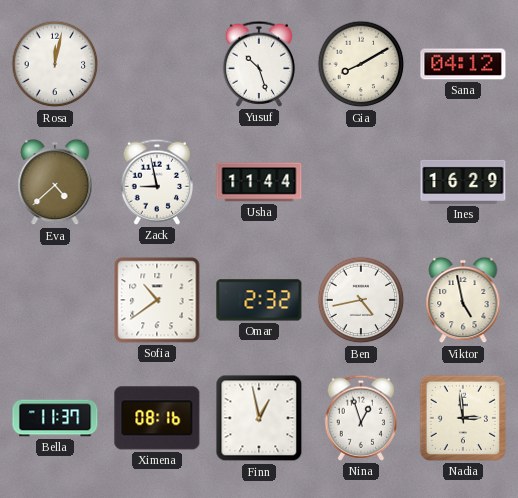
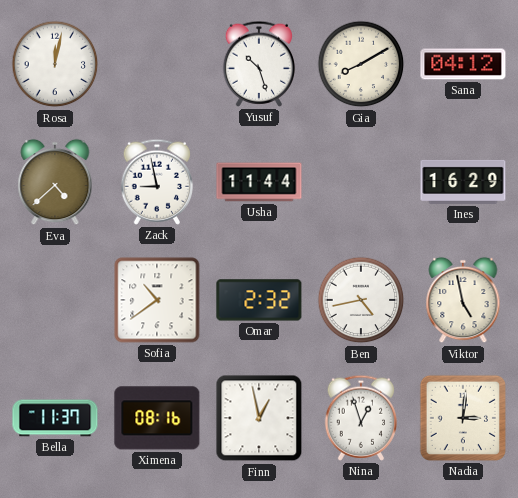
Nadia: 2:59 -> 3:01
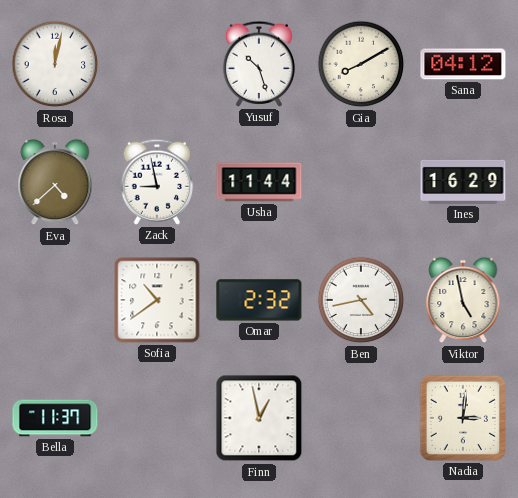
Ximena: 08:16 -> none
Nina: 12:57 -> none
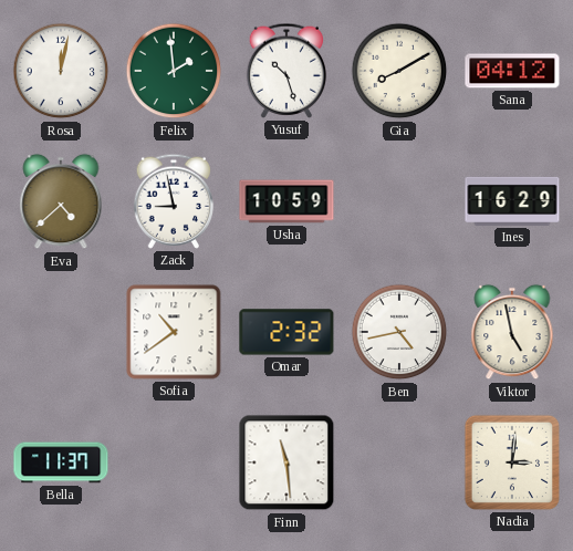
Felix: none -> 1:59
Usha: 11:44 -> 10:59
Finn: 12:58 -> 11:29
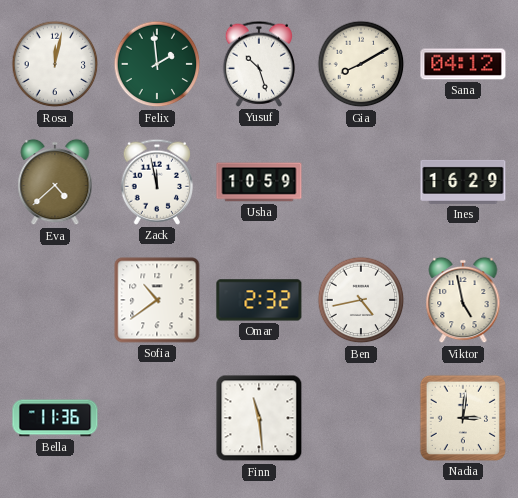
Zack: 8:58 -> 11:58
Bella: 11:37 -> 11:36
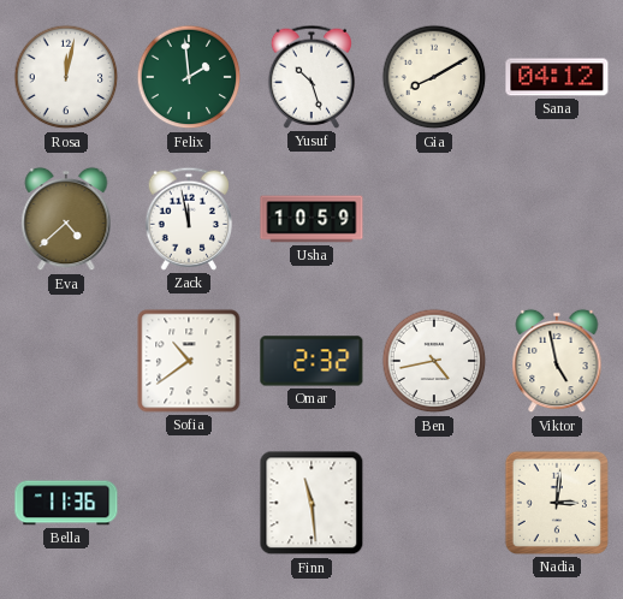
Ines: 16:29 -> none
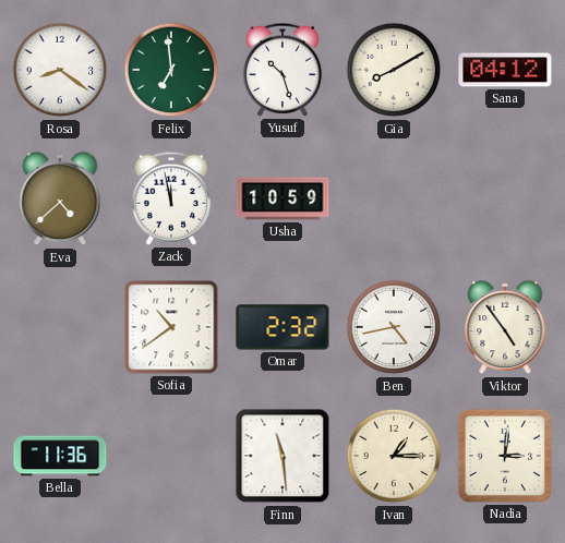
Rosa: 12:02 -> 8:21
Felix: 1:59 -> 6:59
Viktor: 4:58 -> 4:54
Ivan: none -> 1:15
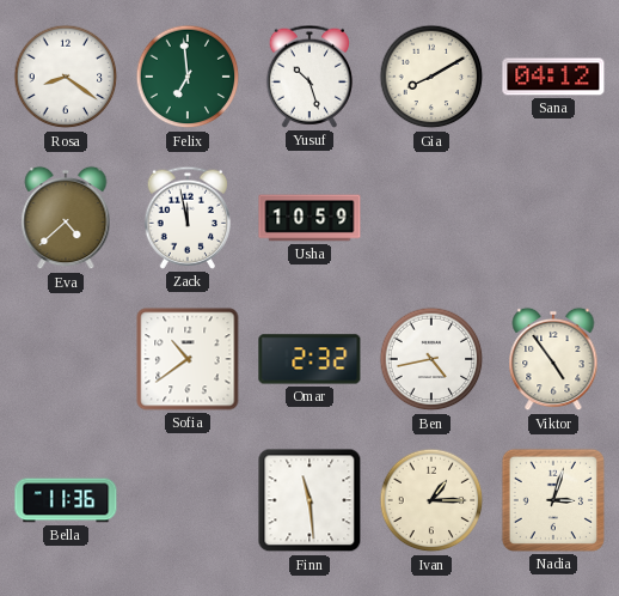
Nadia: 3:01 -> 3:03
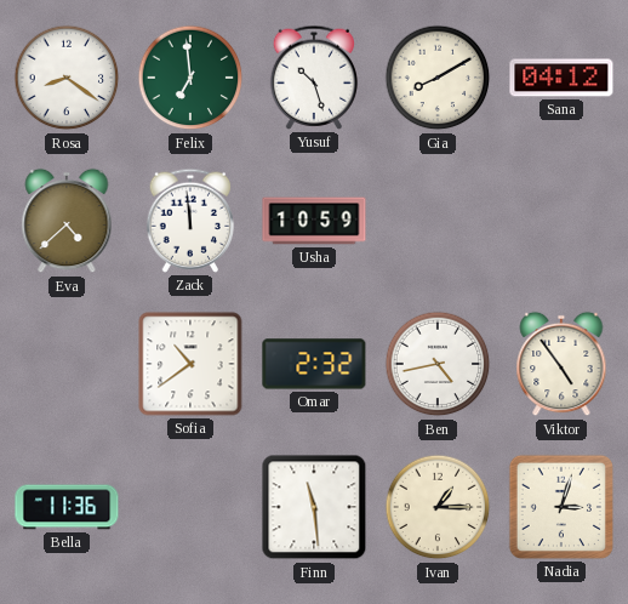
Zack: 11:58 -> 11:59
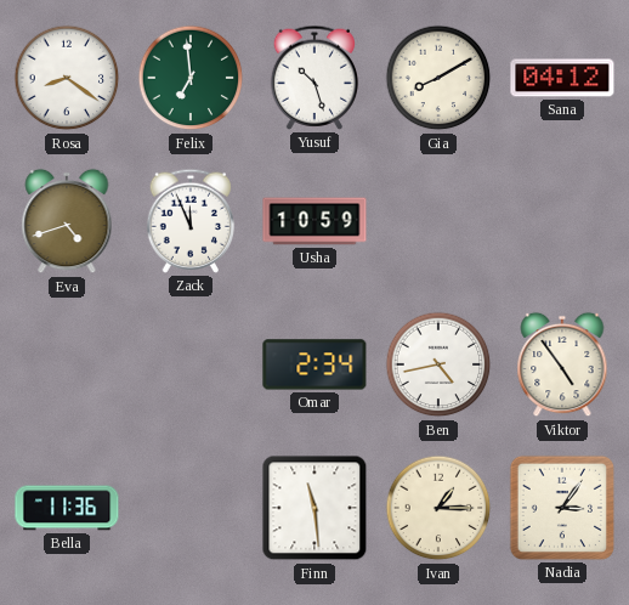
Eva: 4:38 -> 4:42
Zack: 11:59 -> 11:56
Sofia: 10:39 -> none
Omar: 2:32 -> 2:34
Nadia: 3:03 -> 3:06
